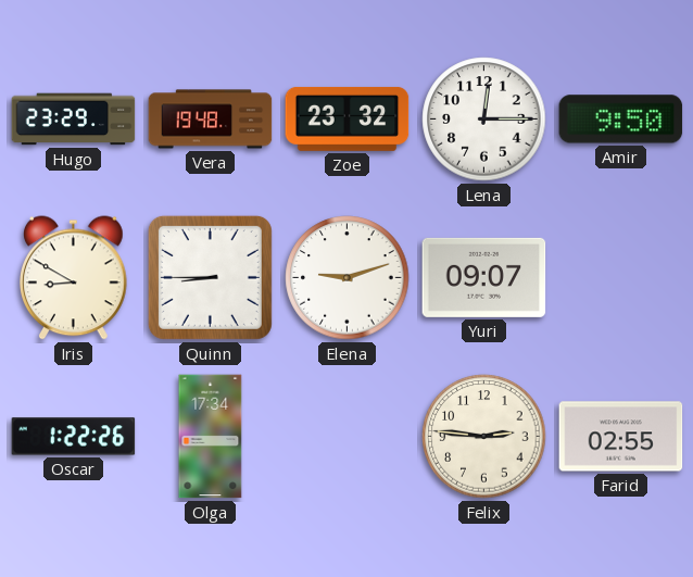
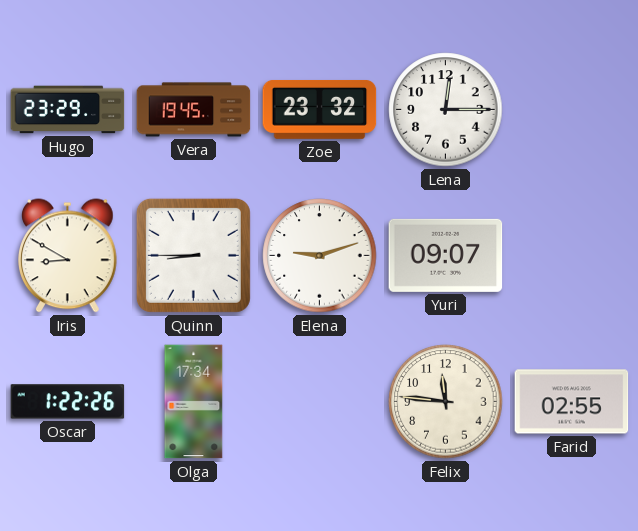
Vera: 19:48 -> 19:45
Amir: 9:50 -> none
Felix: 2:46 -> 11:46
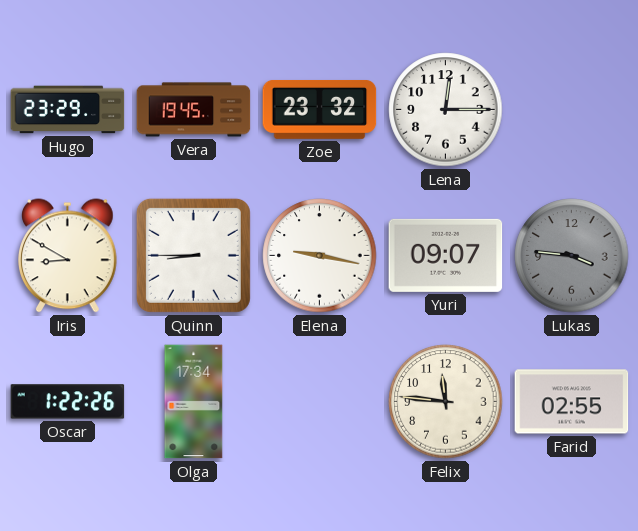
Elena: 9:12 -> 9:17
Lukas: none -> 3:46
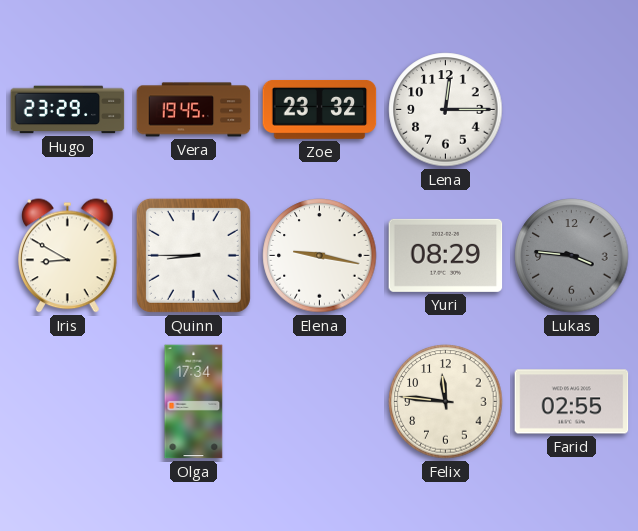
Yuri: 09:07 -> 08:29
Oscar: 1:22 -> none
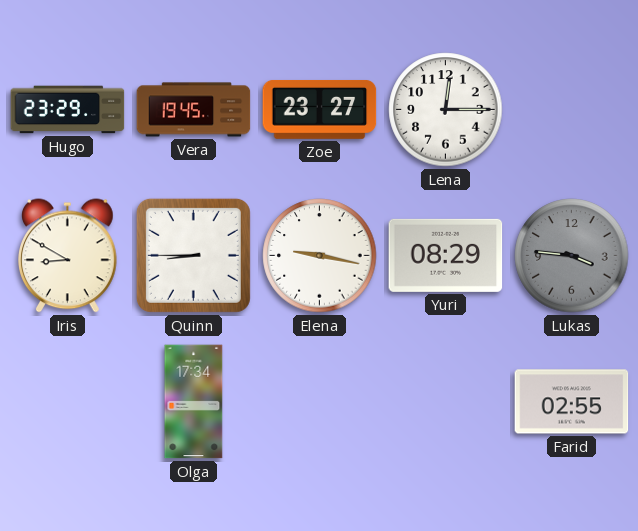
Zoe: 23:32 -> 23:27
Felix: 11:46 -> none
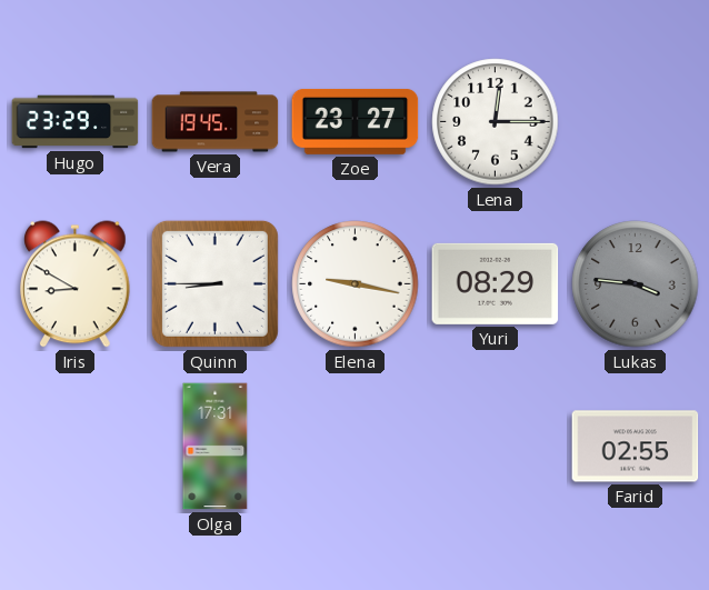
Olga: 17:34 -> 17:31
